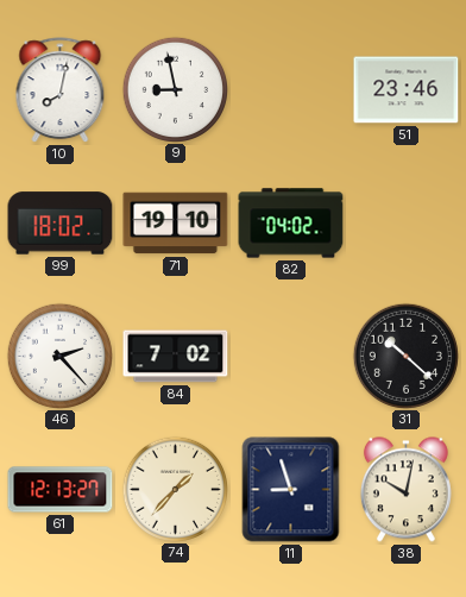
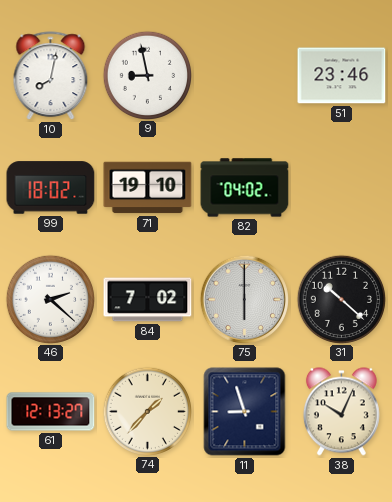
46: 2:23 -> 2:22
75: none -> 6:00
38: 10:02 -> 10:04
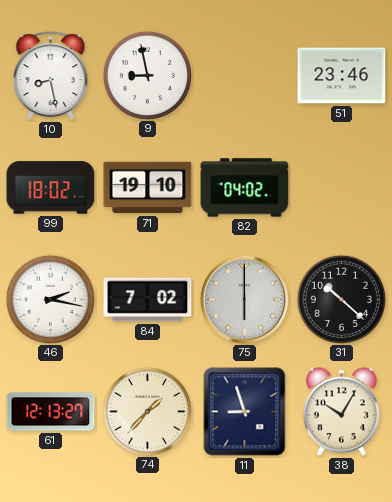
10: 8:02 -> 8:28
46: 2:22 -> 2:17
38: 10:04 -> 10:05
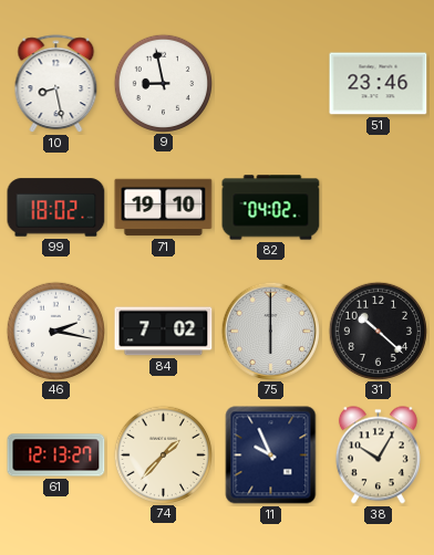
11: 8:57 -> 9:56
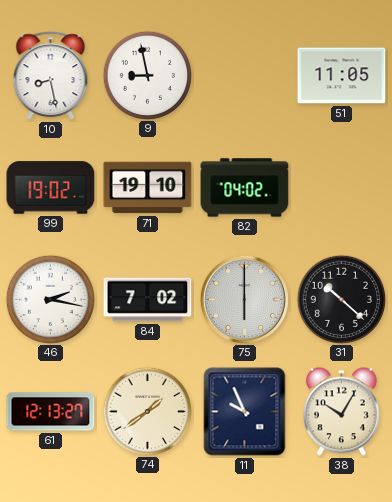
51: 23:46 -> 11:05
99: 18:02 -> 19:02
74: 1:37 -> 1:39
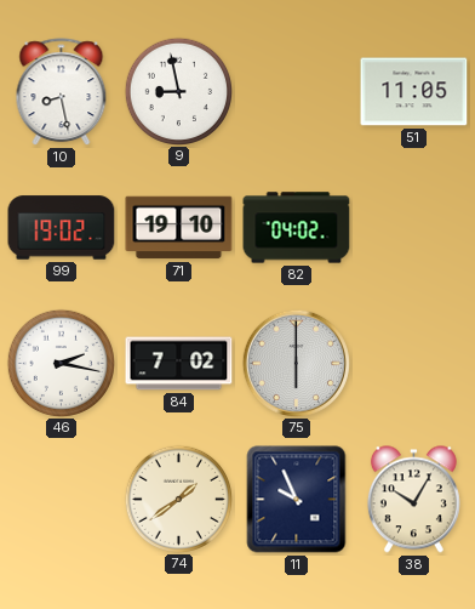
31: 10:22 -> none
61: 12:13 -> none
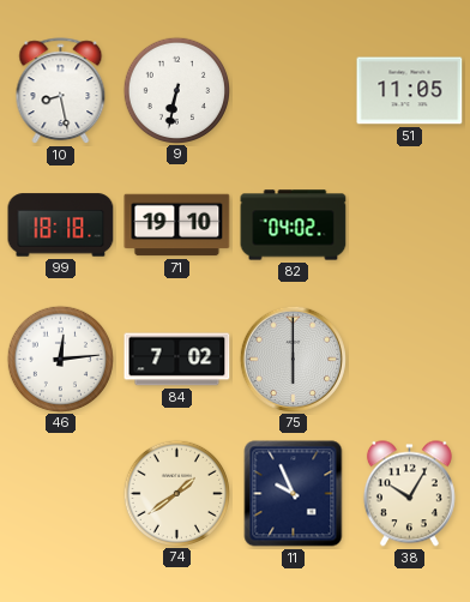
9: 8:58 -> 6:32
99: 19:02 -> 18:18
46: 2:17 -> 12:14
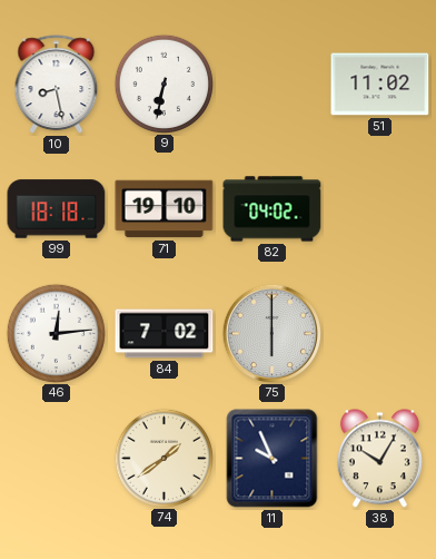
51: 11:05 -> 11:02
